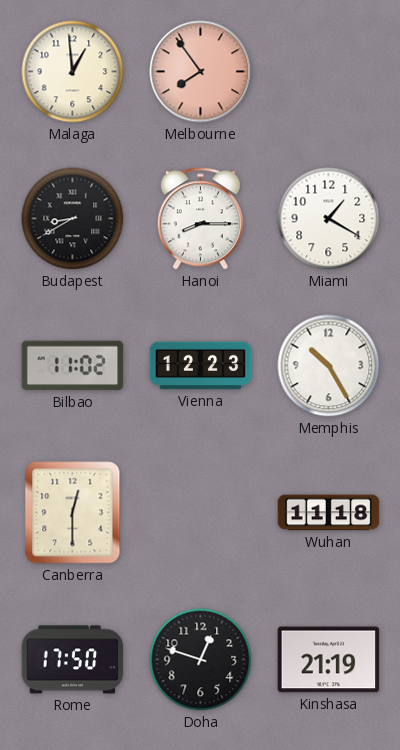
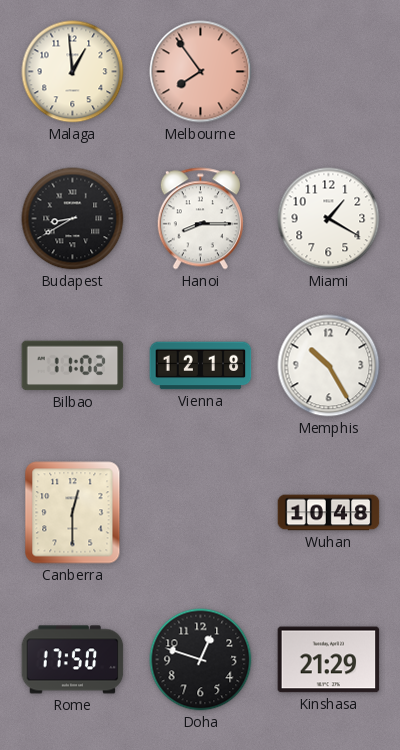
Vienna: 12:23 -> 12:18
Wuhan: 11:18 -> 10:48
Kinshasa: 21:19 -> 21:29
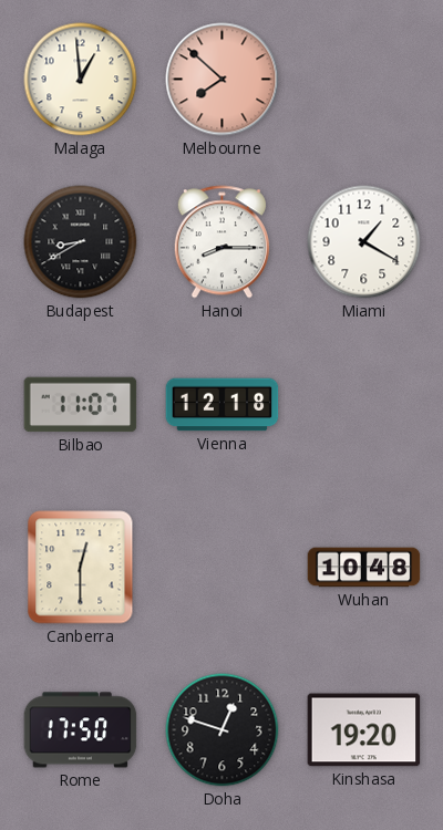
Melbourne: 7:54 -> 7:52
Bilbao: 11:02 -> 11:07
Memphis: 10:25 -> none
Kinshasa: 21:29 -> 19:20
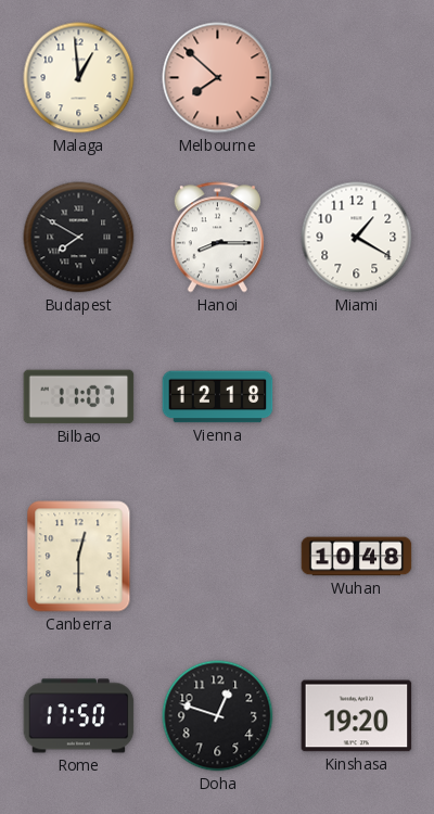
Budapest: 8:40 -> 7:50
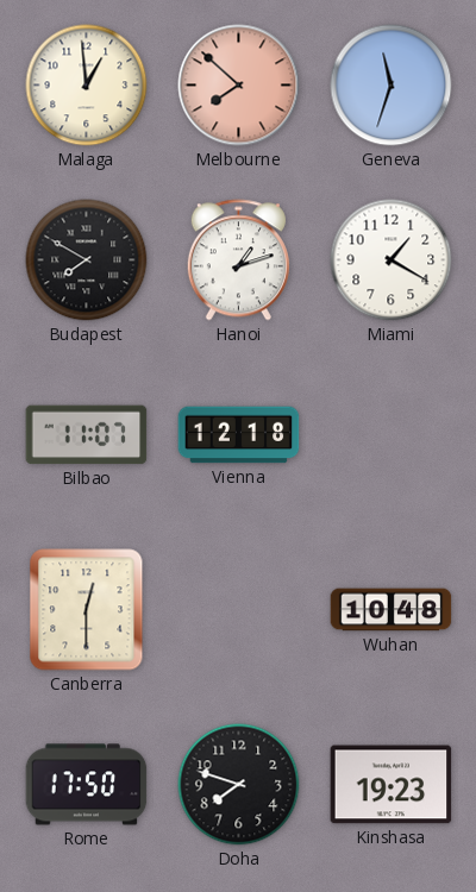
Geneva: none -> 11:33
Hanoi: 8:15 -> 1:12
Doha: 12:48 -> 7:48
Kinshasa: 19:20 -> 19:23
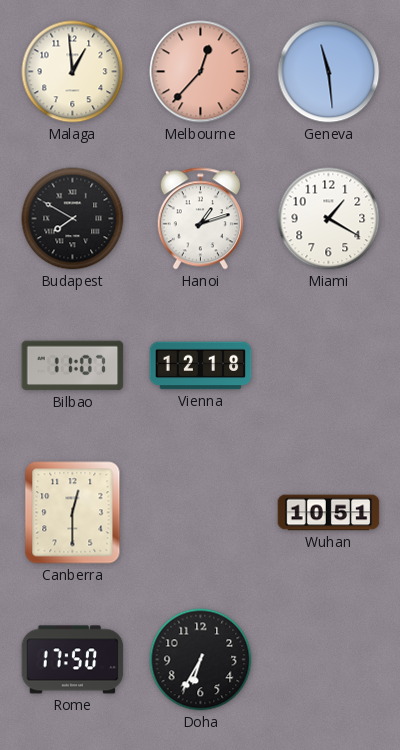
Melbourne: 7:52 -> 12:37
Geneva: 11:33 -> 11:29
Wuhan: 10:48 -> 10:51
Doha: 7:48 -> 6:35
Kinshasa: 19:23 -> none
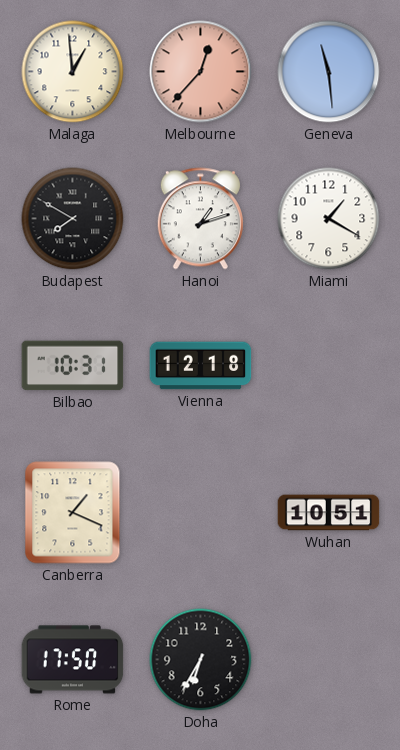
Bilbao: 11:07 -> 10:31
Canberra: 12:30 -> 1:19
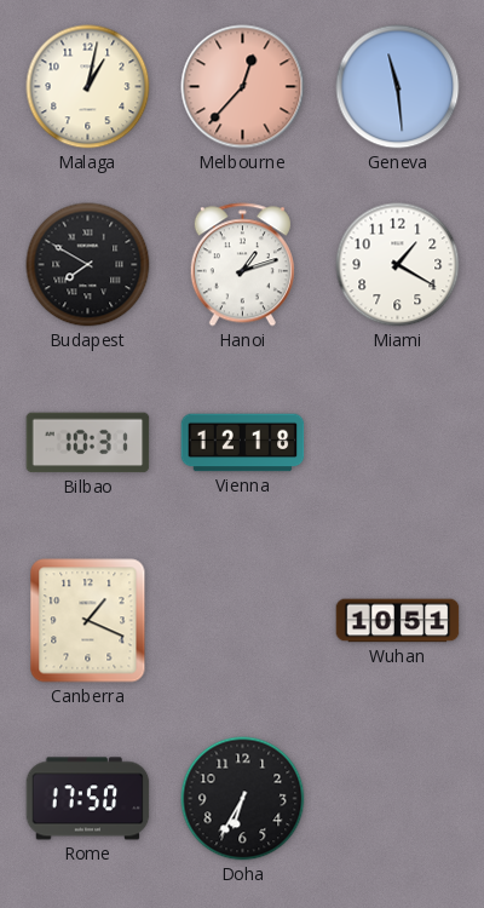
Malaga: 12:59 -> 1:02
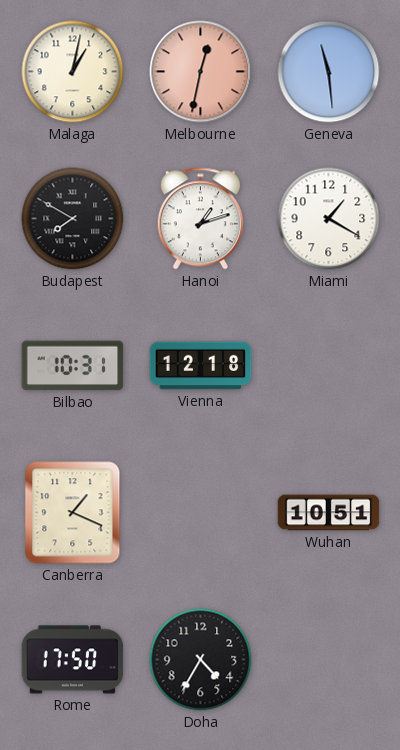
Melbourne: 12:37 -> 12:32
Doha: 6:35 -> 4:35
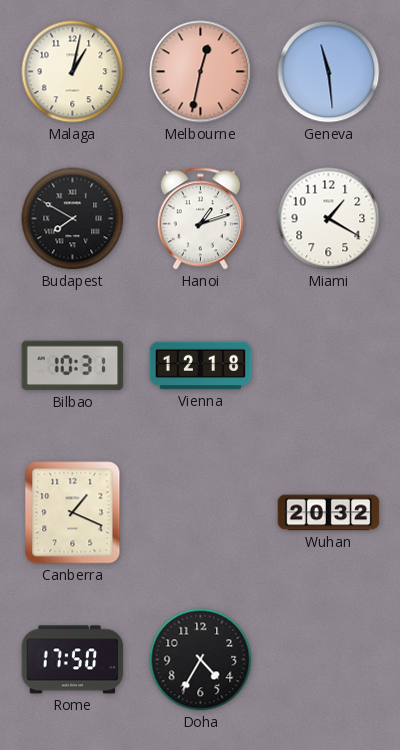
Wuhan: 10:51 -> 20:32
